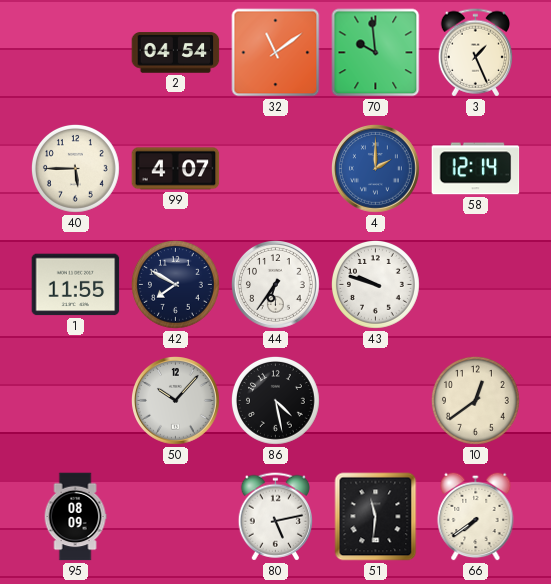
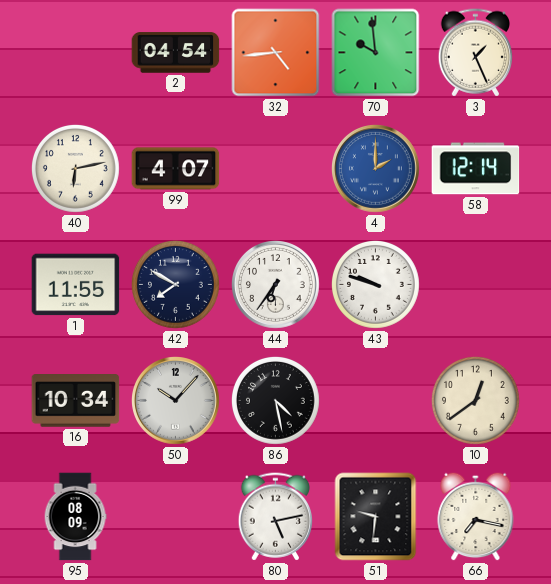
32: 11:09 -> 4:44
40: 5:45 -> 6:13
16: none -> 10:34
51: 11:31 -> 9:31
66: 7:39 -> 7:17
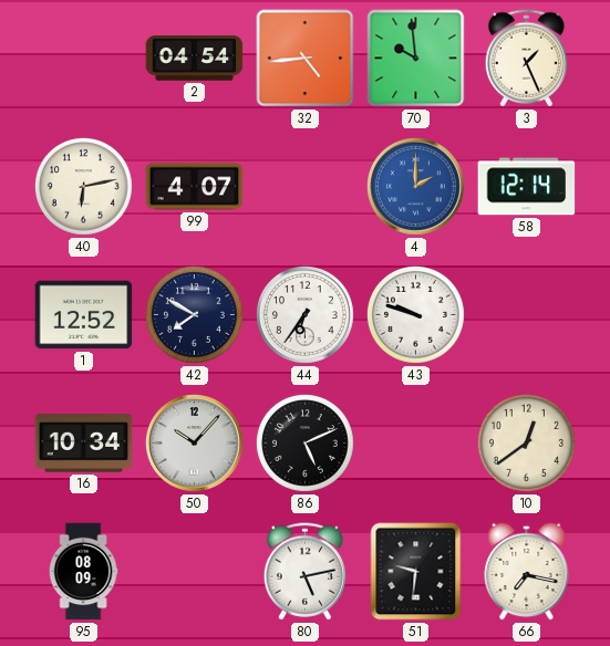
1: 11:55 -> 12:52
86: 4:28 -> 5:11
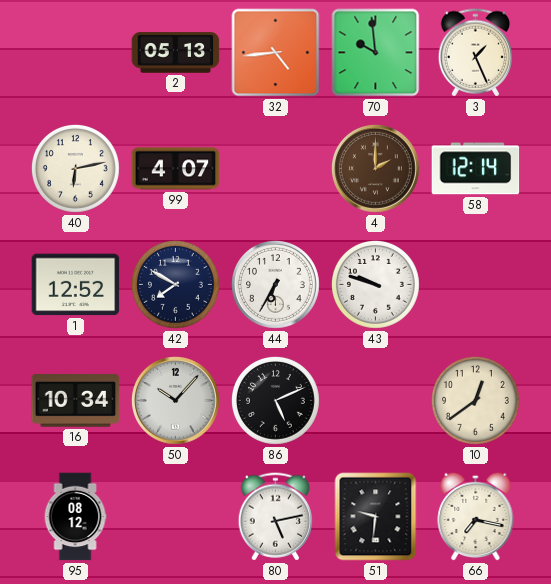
2: 04:54 -> 05:13
4 dial: blue -> brown
44: 6:36 -> 6:35
95: 08:09 -> 08:12
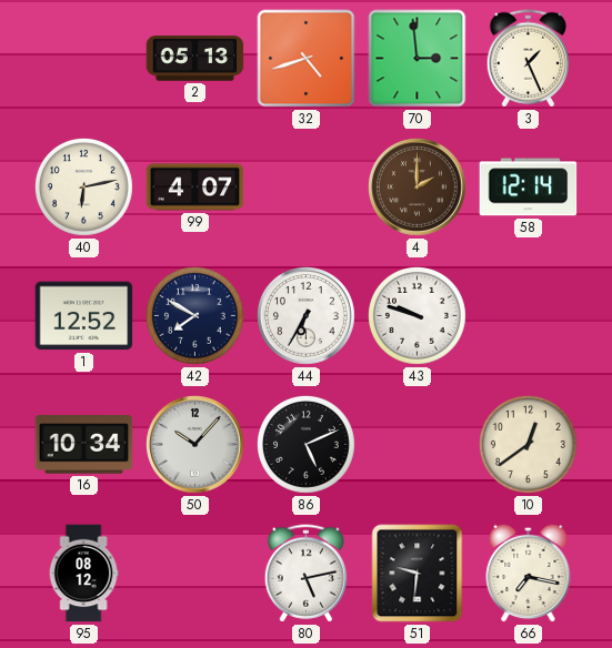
32: 4:44 -> 4:42
70: 9:59 -> 2:59
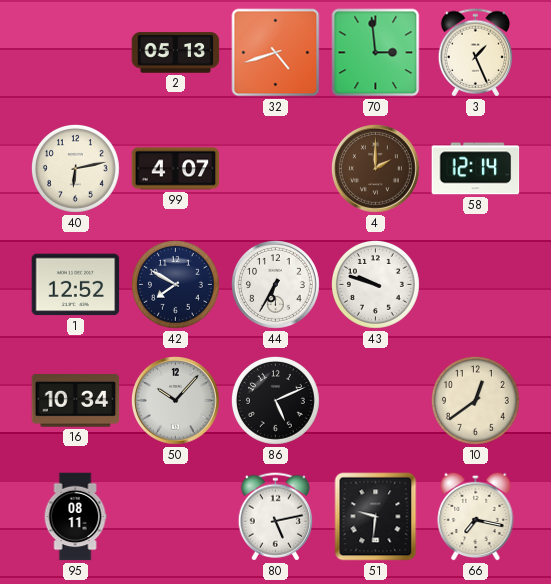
95: 08:12 -> 08:11
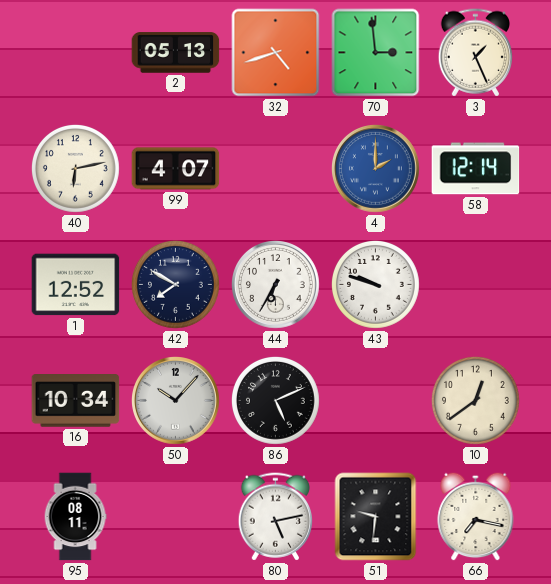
4 dial: brown -> blue
